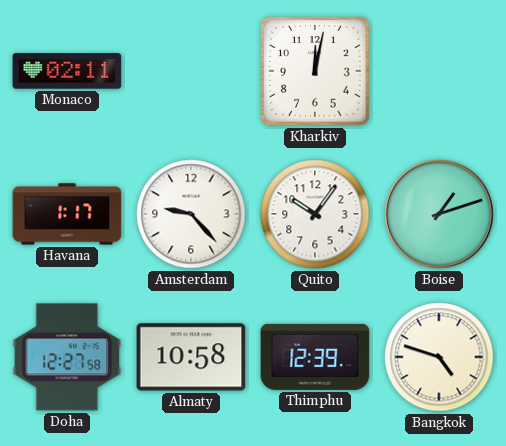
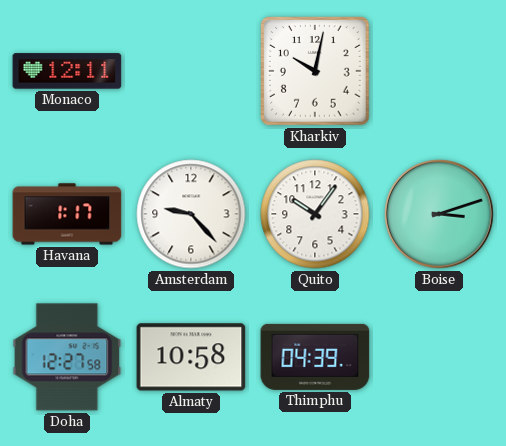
Monaco: 02:11 -> 12:11
Kharkiv: 12:02 -> 10:02
Boise: 1:12 -> 3:12
Thimphu: 12:39 -> 04:39
Bangkok: 4:48 -> none
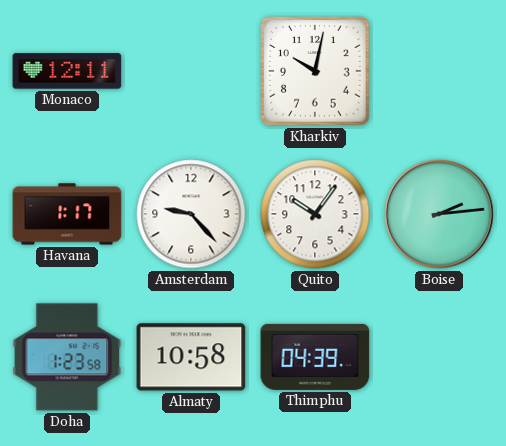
Boise: 3:12 -> 2:14
Doha: 12:27 -> 1:23
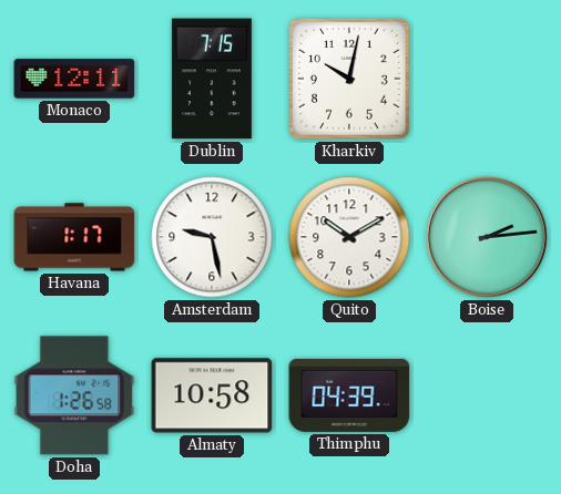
Dublin: none -> 7:15
Amsterdam: 9:23 -> 9:28
Quito: 10:06 -> 10:10
Doha: 1:23 -> 1:26
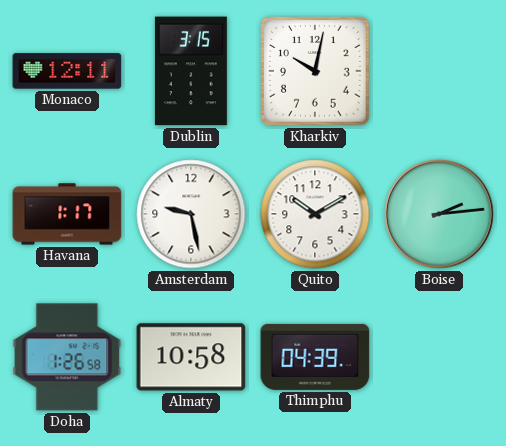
Dublin: 7:15 -> 3:15
